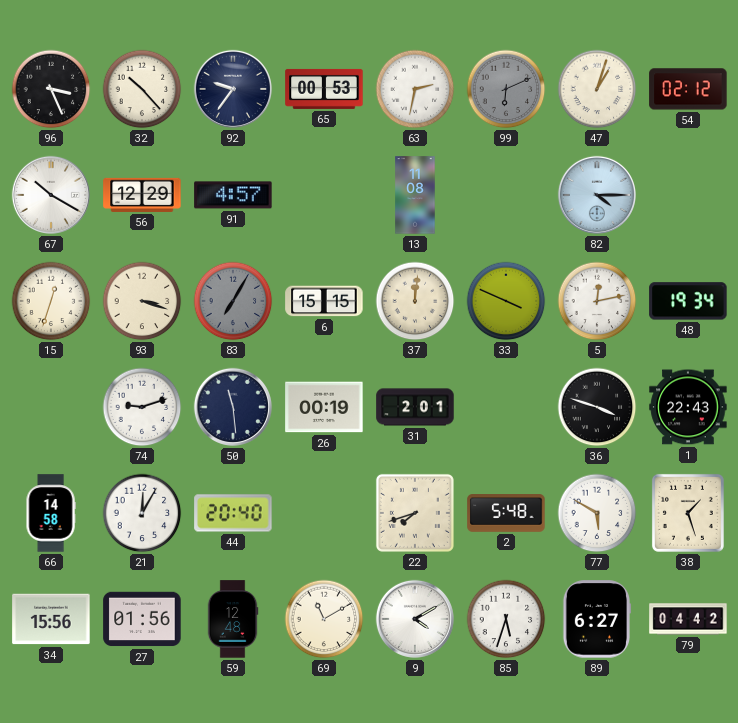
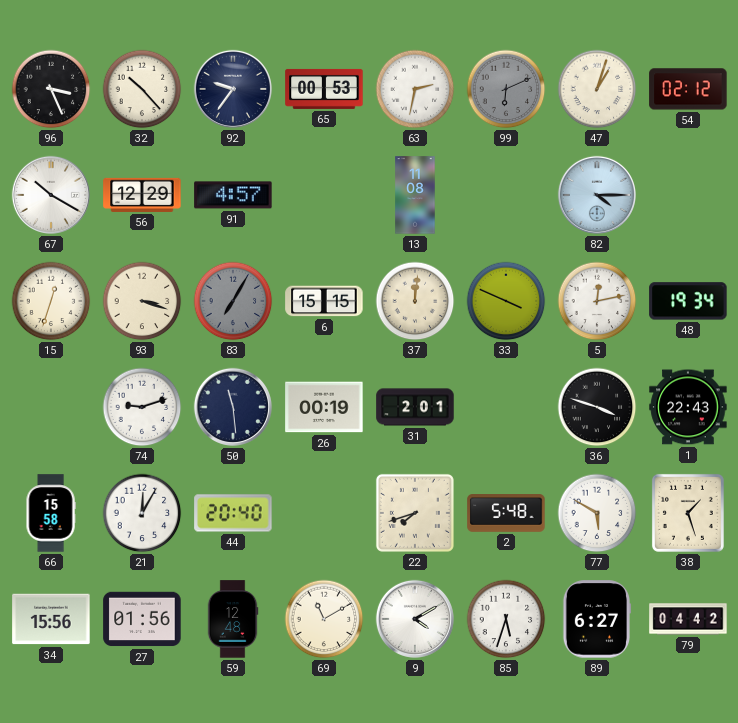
66: 14:58 -> 15:58
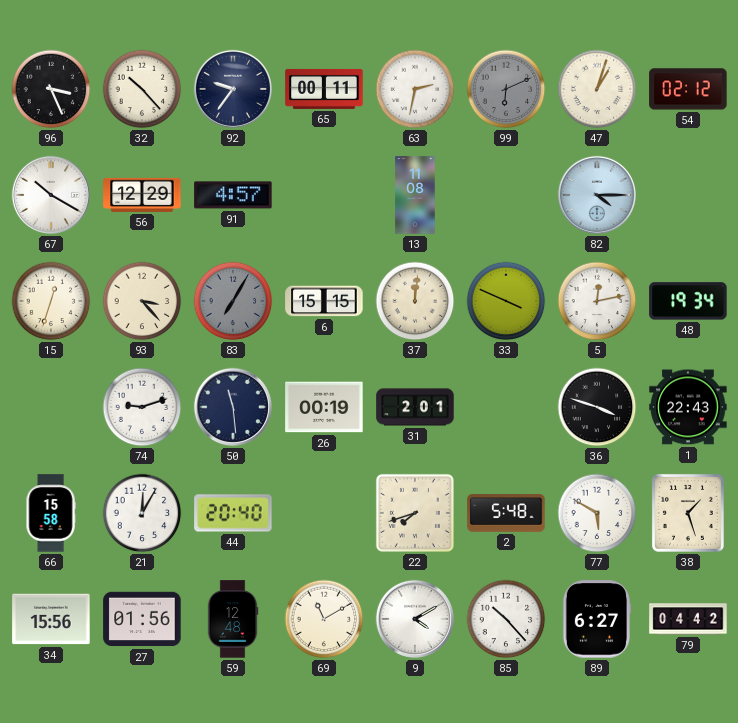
65: 00:53 -> 00:11
93: 3:18 -> 3:23
85: 5:33 -> 10:23
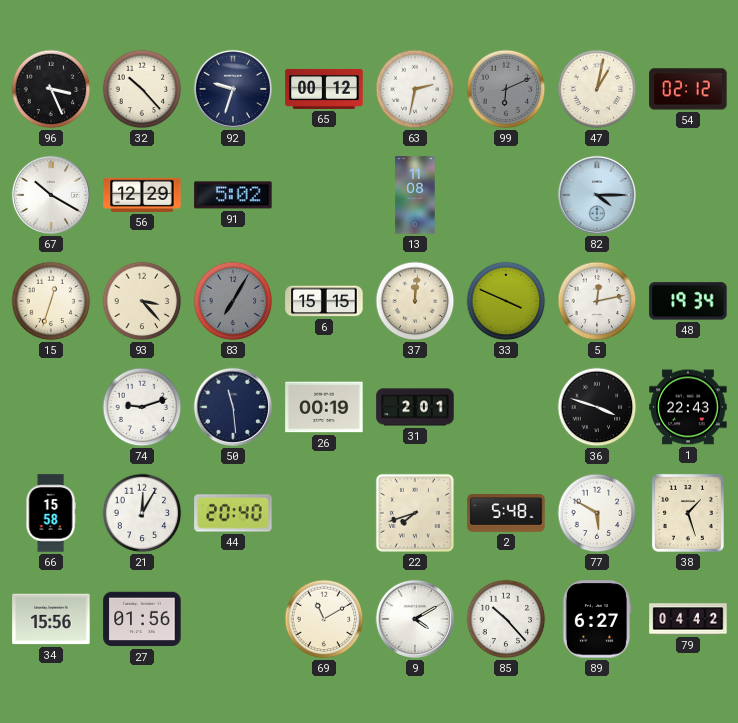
92: 9:36 -> 9:33
65: 00:11 -> 00:12
47: 1:03 -> 1:02
91: 4:57 -> 5:02
59: 12:48 -> none
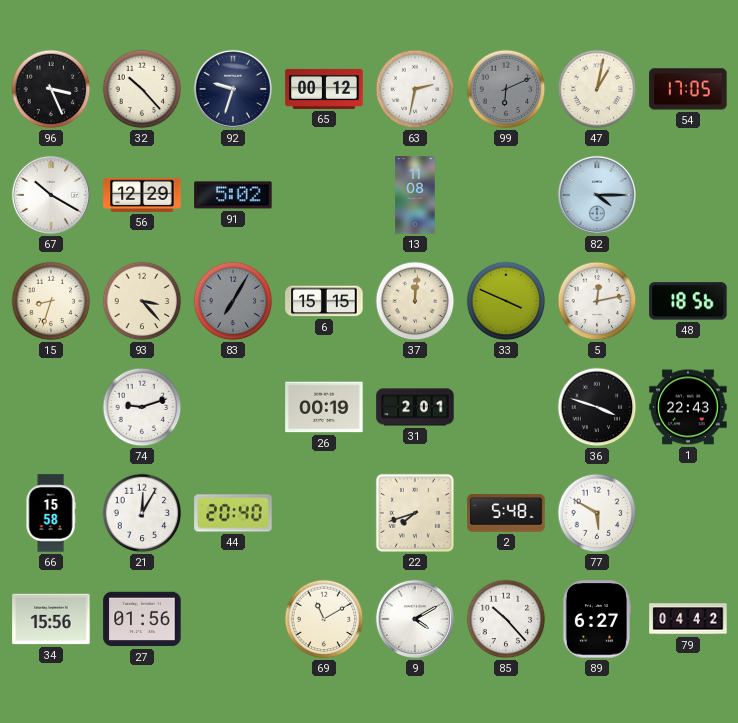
54: 02:12 -> 17:05
15: 12:33 -> 8:33
48: 19:34 -> 18:56
50: 11:29 -> none
38: 1:27 -> none
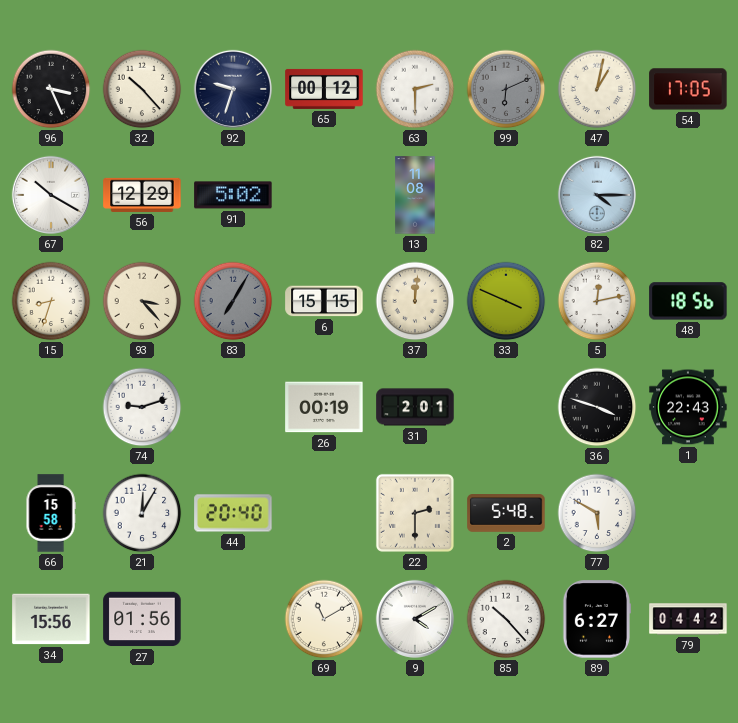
63: 2:32 -> 2:30
22: 7:42 -> 2:30
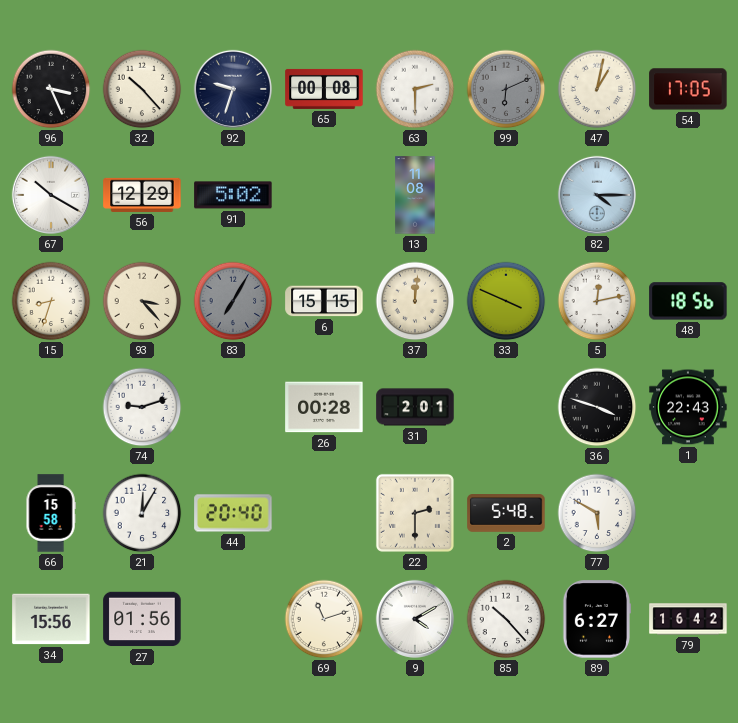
65: 00:12 -> 00:08
26: 00:19 -> 00:28
69: 11:10 -> 11:12
79: 04:42 -> 16:42
